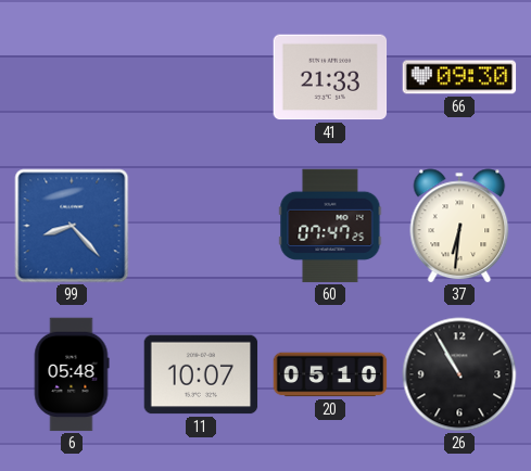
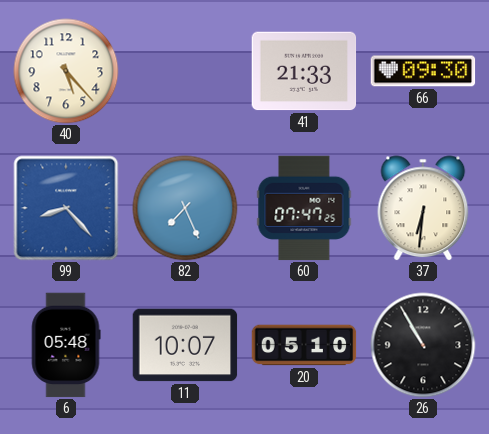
40: none -> 5:23
82: none -> 7:26
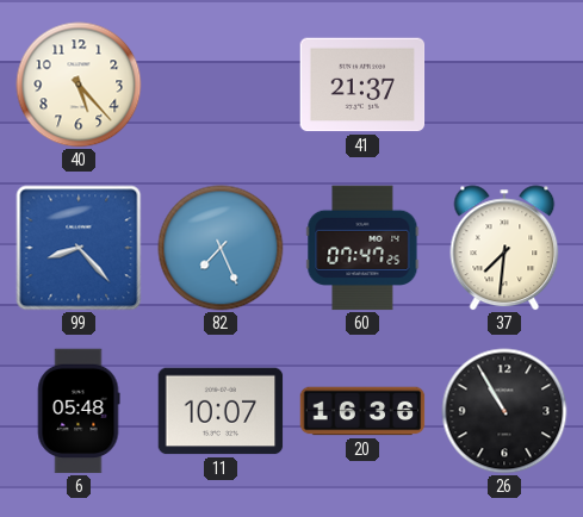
41: 21:33 -> 21:37
66: 09:30 -> none
37: 6:31 -> 7:31
20: 05:10 -> 16:36
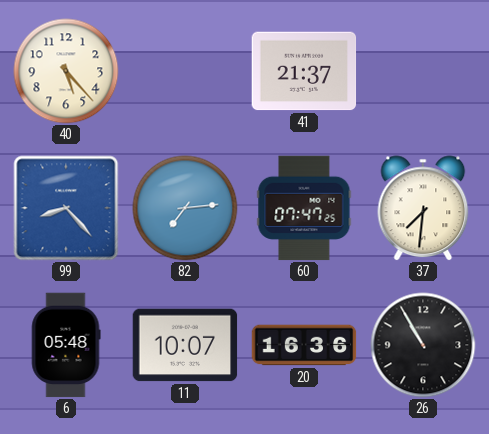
82: 7:26 -> 7:14
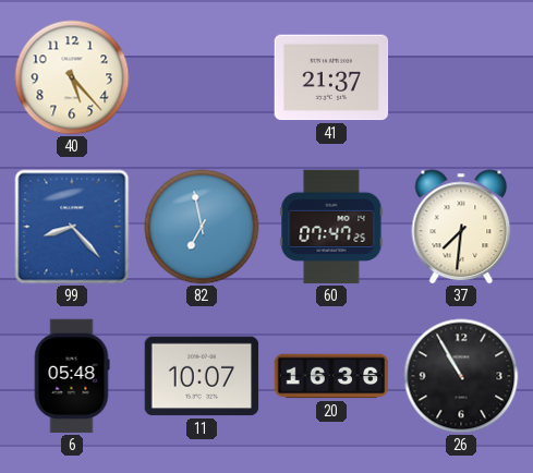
82: 7:14 -> 6:58
